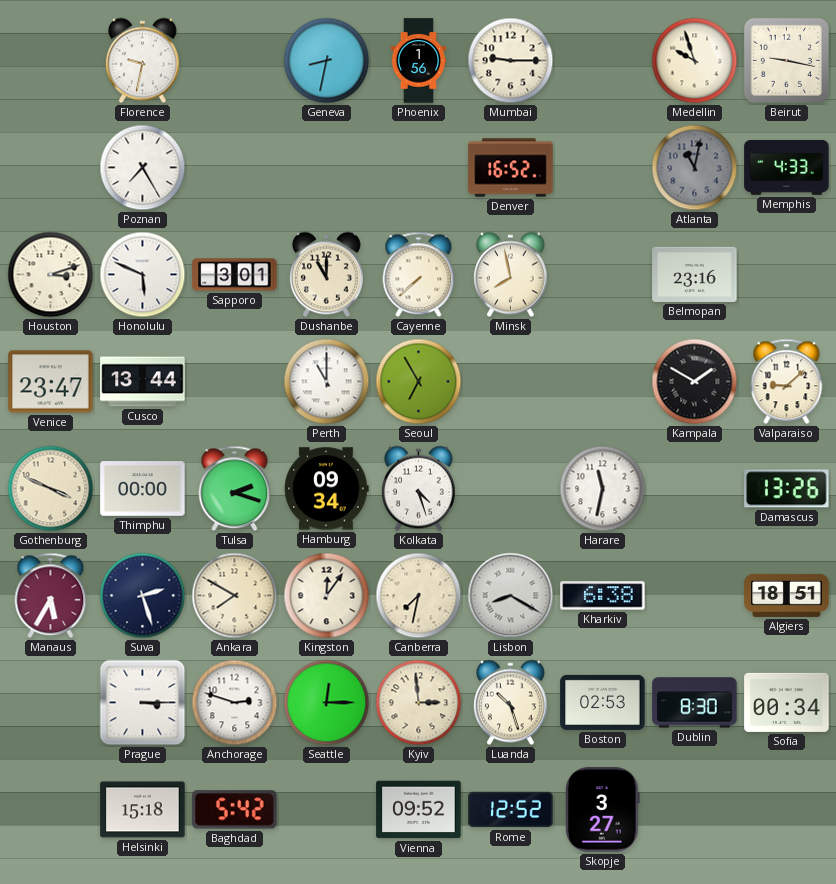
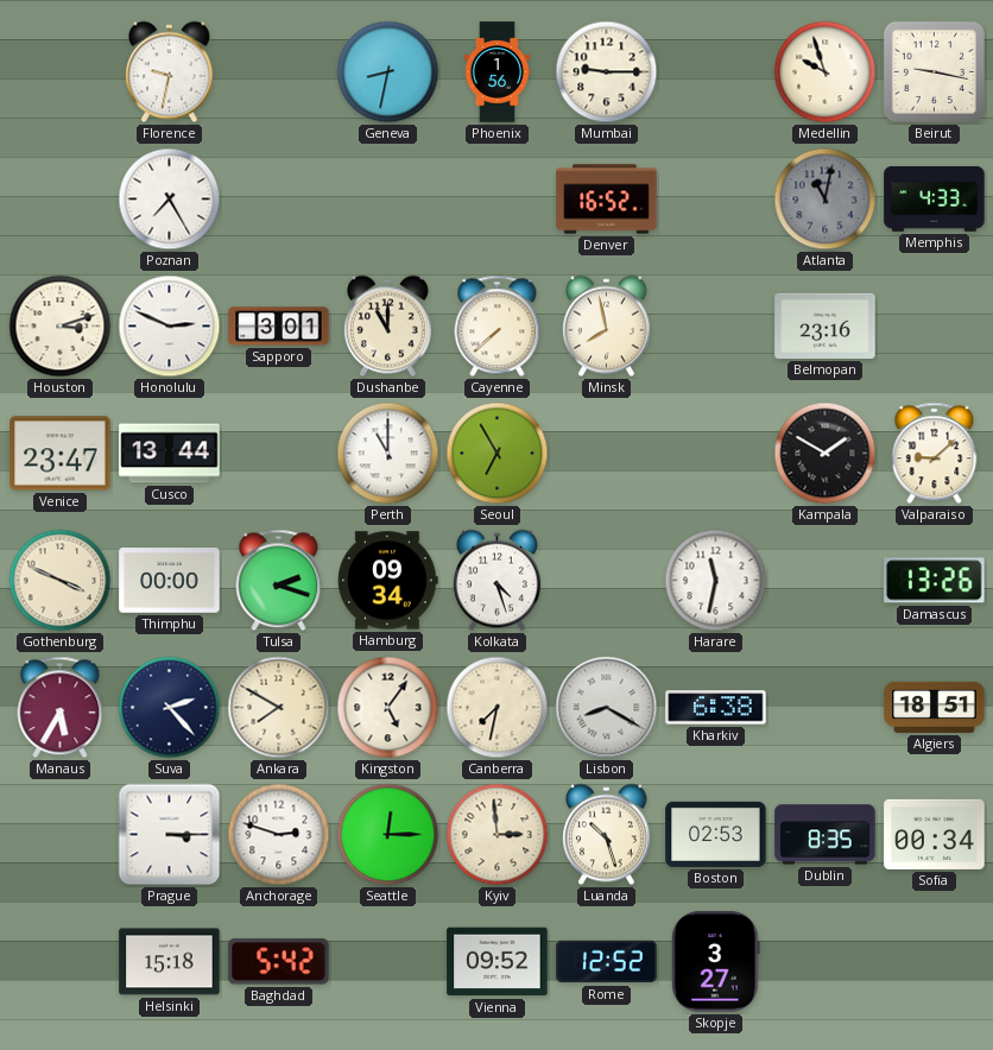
Honolulu: 5:49 -> 2:49
Suva: 2:27 -> 2:23
Kingston: 12:06 -> 5:06
Dublin: 8:30 -> 8:35
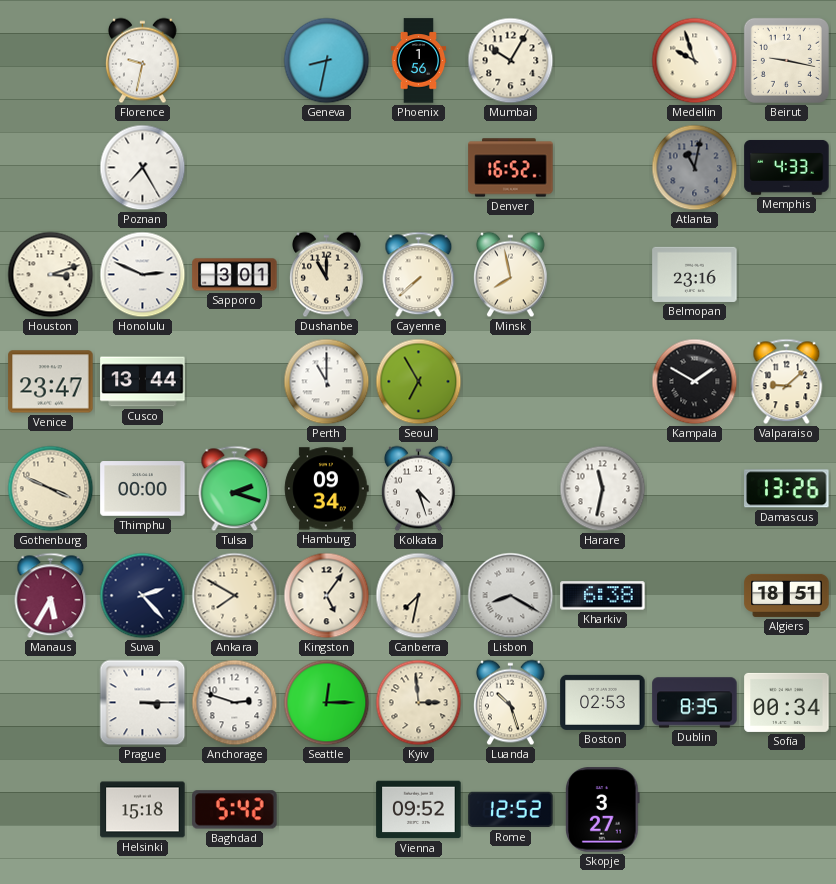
Mumbai: 9:15 -> 10:05
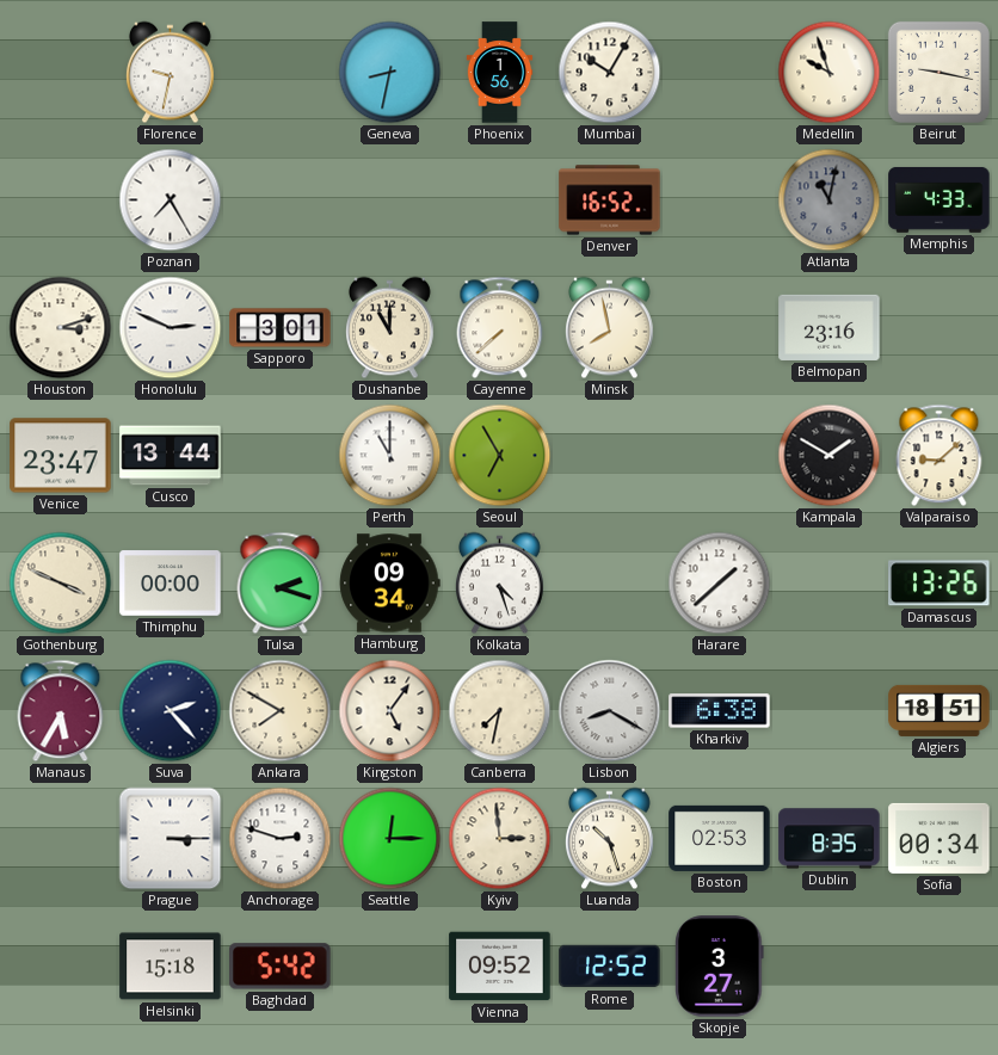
Harare: 11:32 -> 1:38
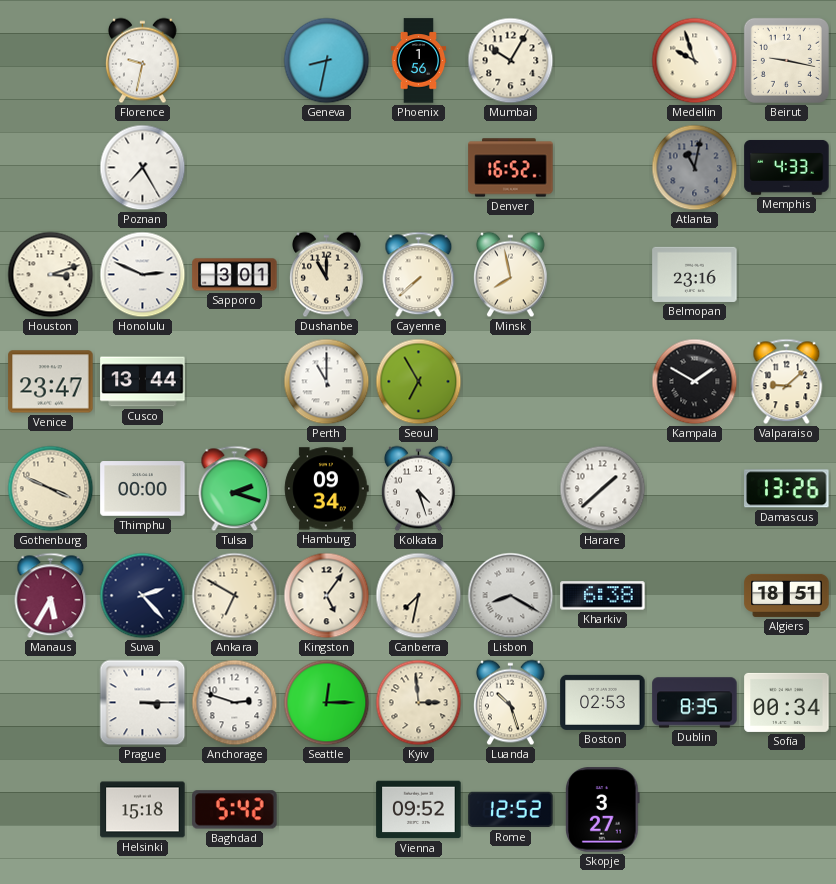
Ankara: 7:50 -> 6:50
